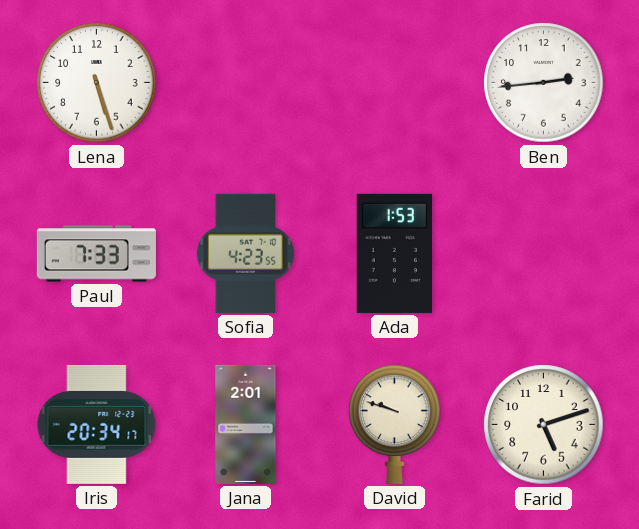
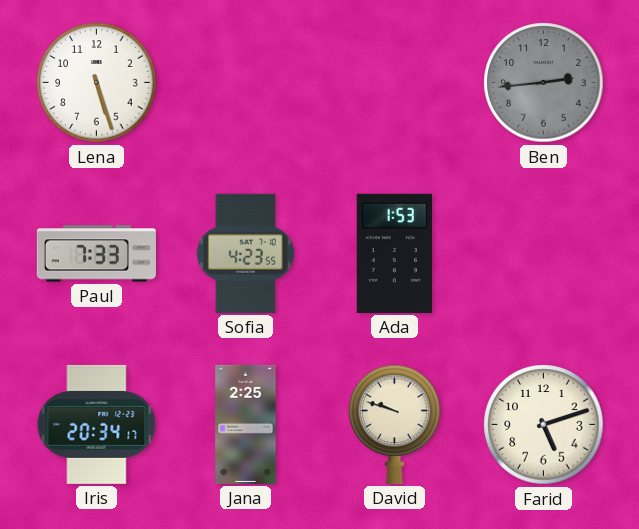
Ben dial: white -> grey
Jana: 2:01 -> 2:25
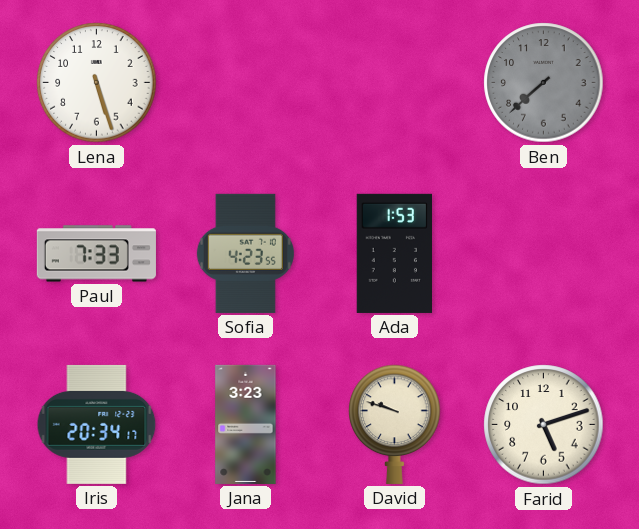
Ben: 2:44 -> 7:38
Jana: 2:25 -> 3:23
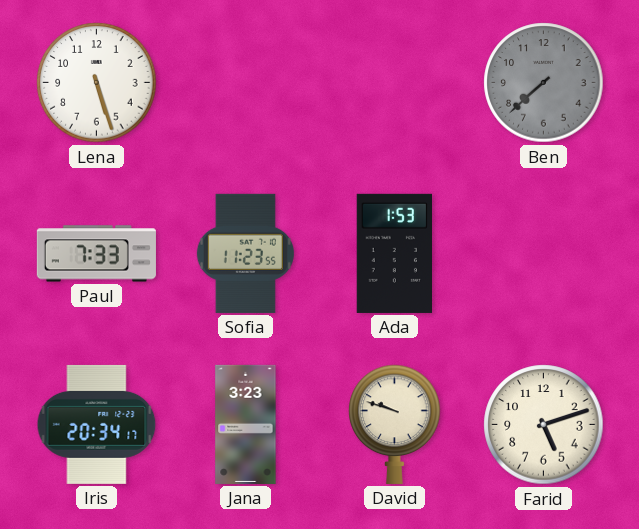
Sofia: 4:23 -> 11:23
